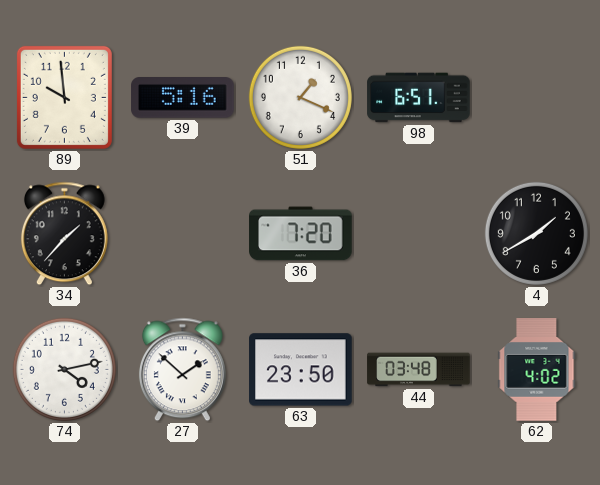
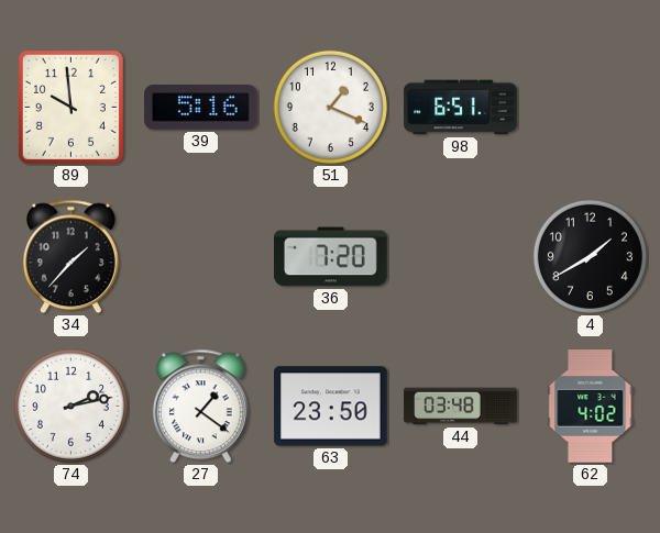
74: 4:13 -> 2:13
27: 1:52 -> 1:21
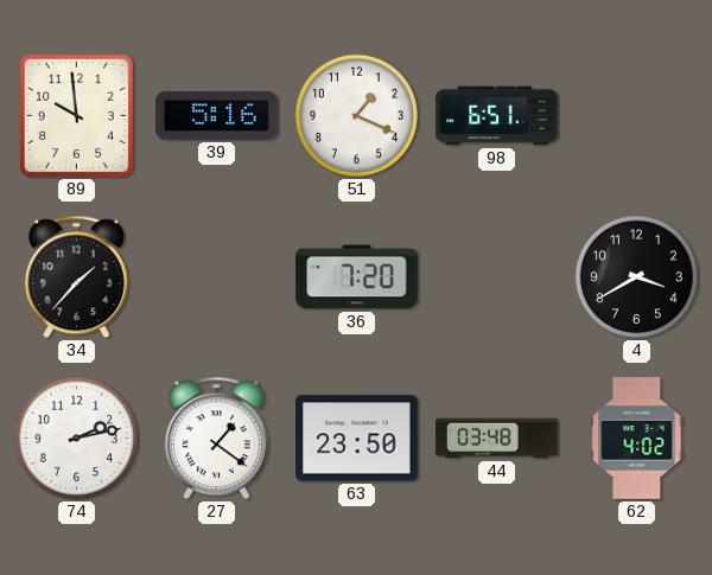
4: 1:40 -> 3:40
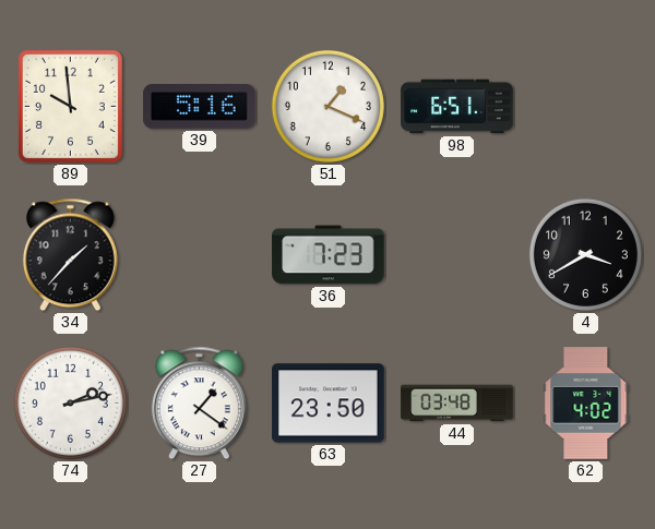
36: 7:20 -> 7:23
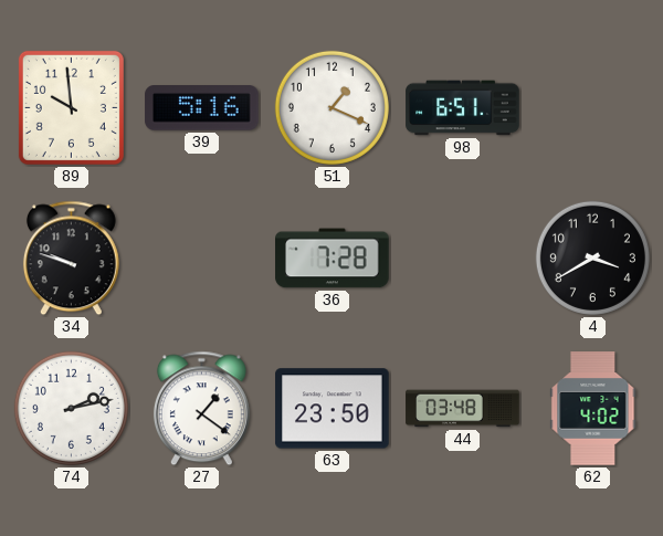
34: 1:37 -> 9:48
36: 7:23 -> 7:28
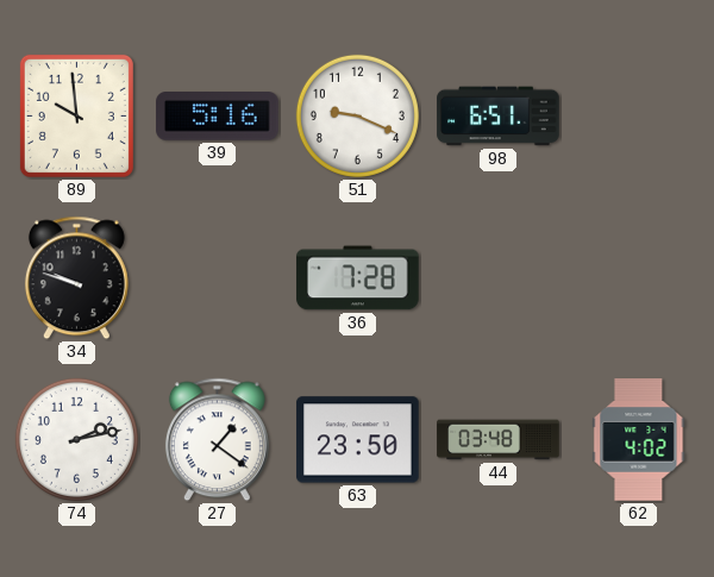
51: 1:19 -> 9:19
4: 3:40 -> none
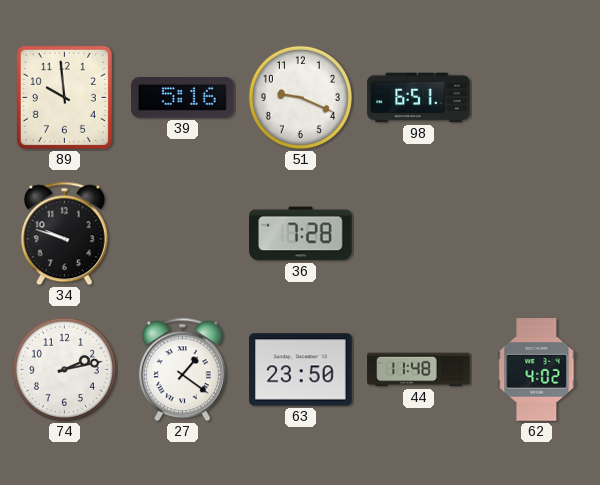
44: 03:48 -> 11:48
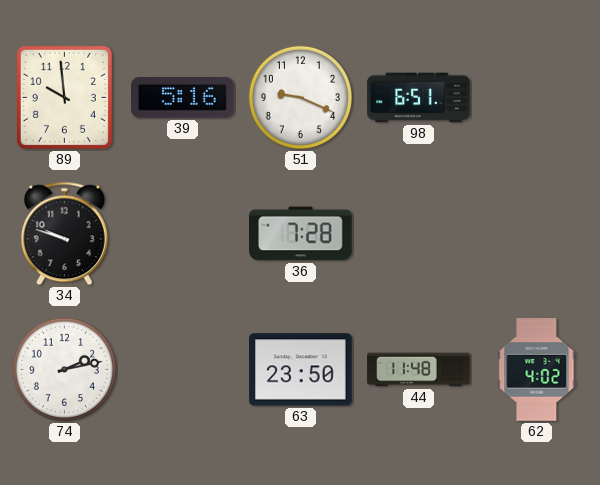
27: 1:21 -> none
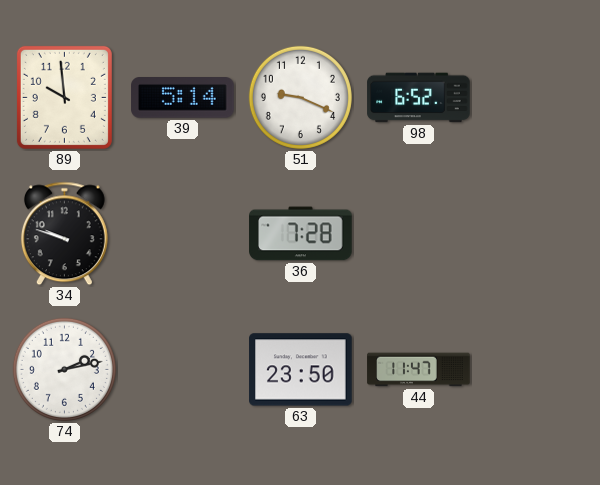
39: 5:16 -> 5:14
98: 6:51 -> 6:52
44: 11:48 -> 11:47
62: 4:02 -> none
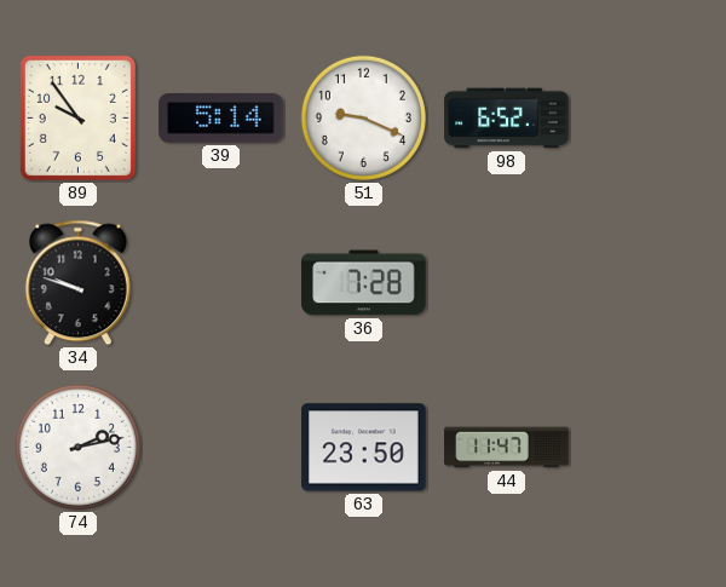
89: 9:59 -> 9:54
